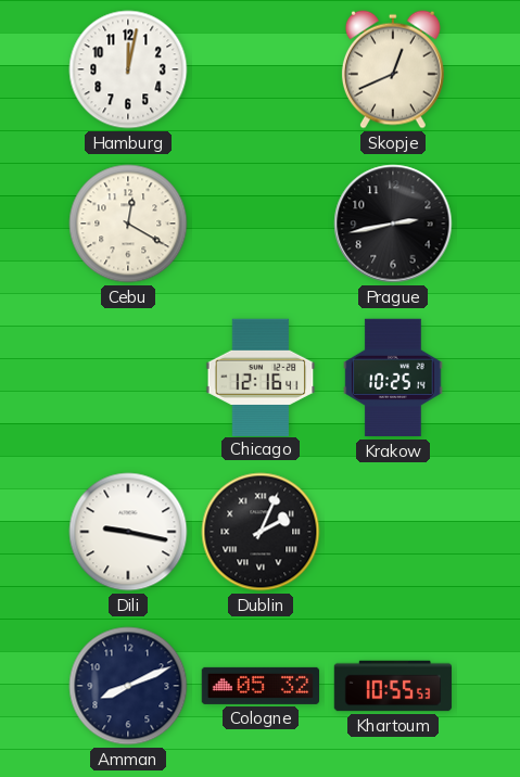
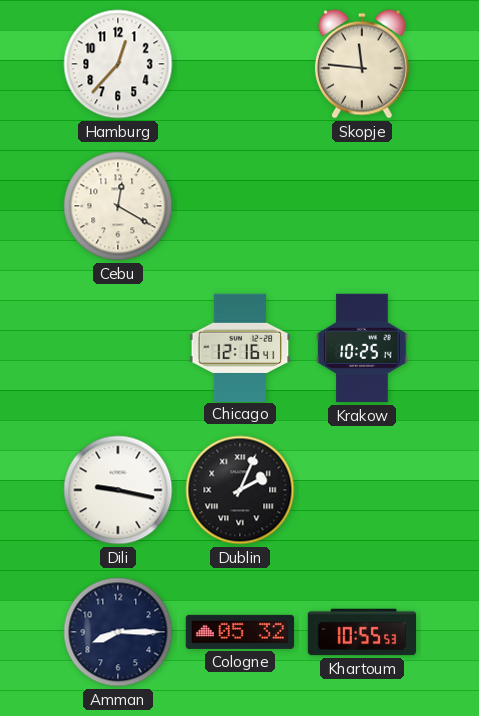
Hamburg: 12:02 -> 12:37
Skopje: 12:41 -> 11:46
Prague: 2:43 -> none
Amman: 8:11 -> 8:15
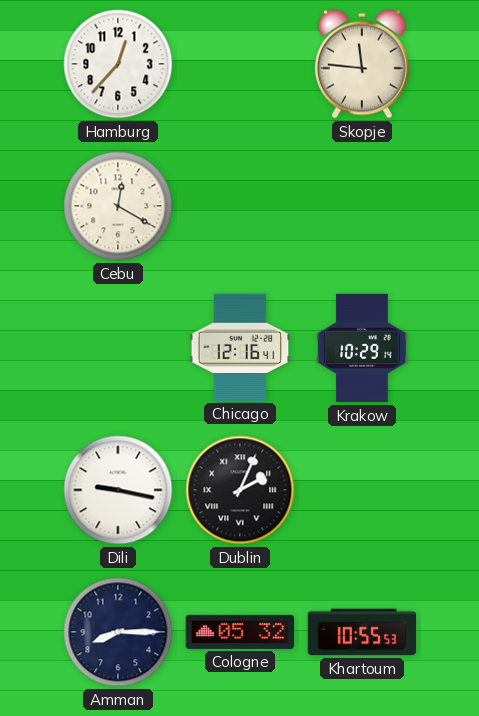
Krakow: 10:25 -> 10:29
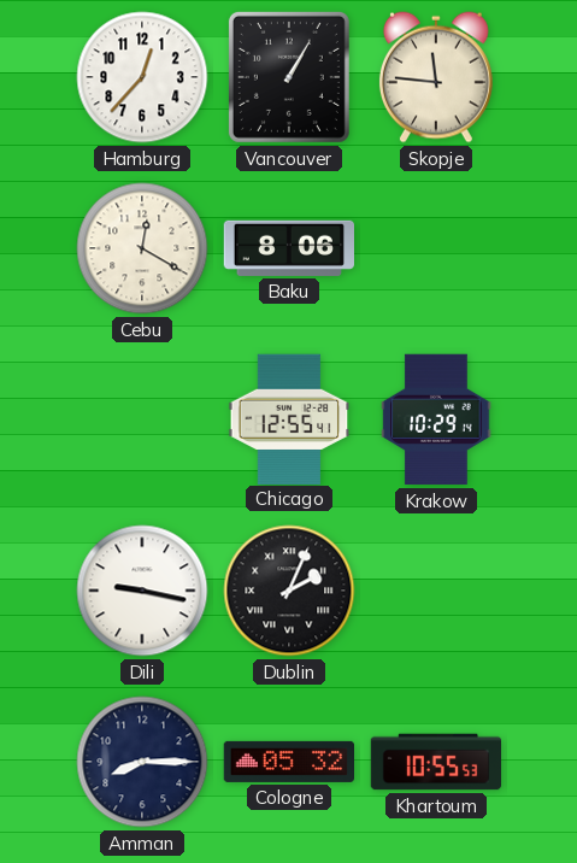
Vancouver: none -> 1:05
Baku: none -> 8:06
Chicago: 12:16 -> 12:55
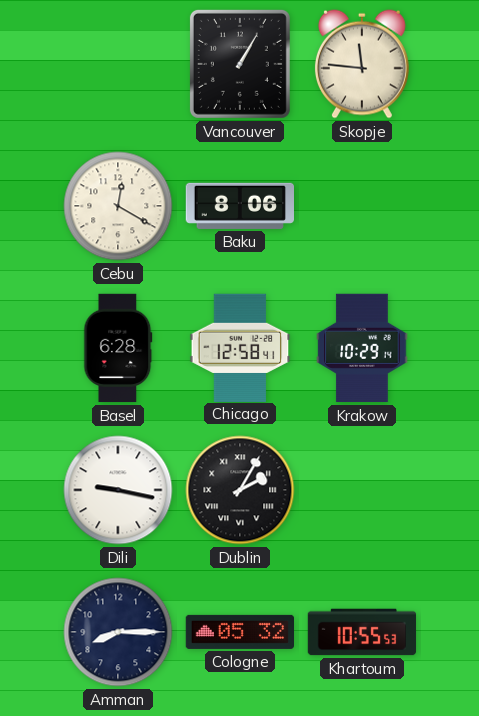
Hamburg: 12:37 -> none
Basel: none -> 6:28
Chicago: 12:55 -> 12:58
Dublin: 2:04 -> 2:05
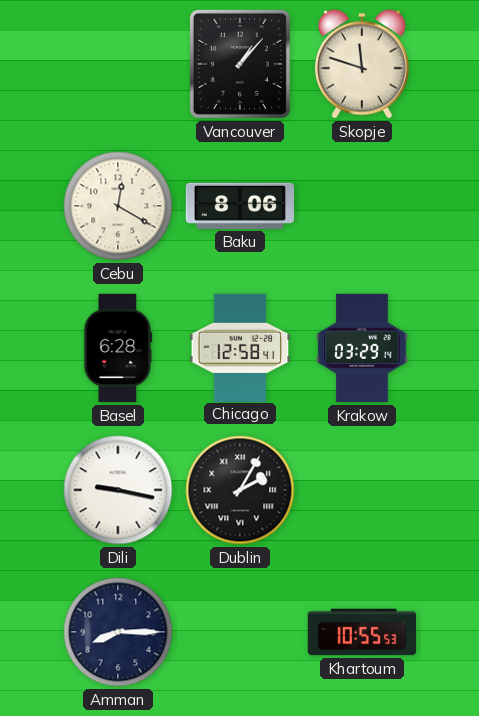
Vancouver: 1:05 -> 1:07
Skopje: 11:46 -> 11:48
Krakow: 10:29 -> 03:29
Cologne: 05:32 -> none
